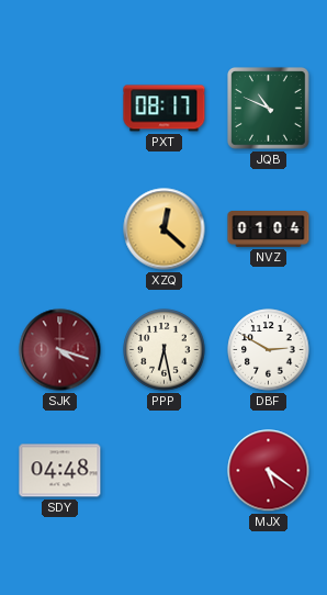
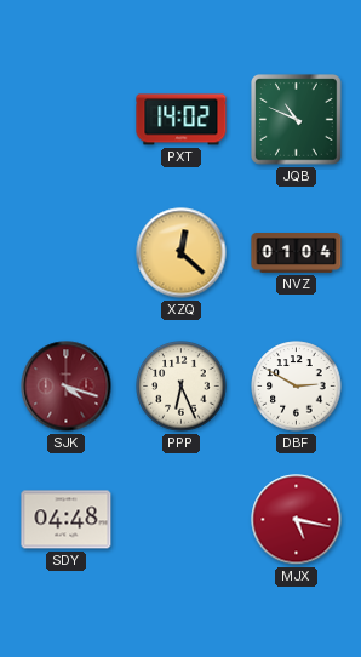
PXT: 08:17 -> 14:02
PPP: 6:28 -> 6:26
MJX: 5:21 -> 5:17
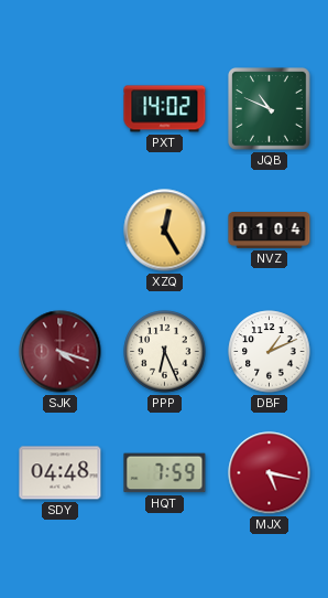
XZQ: 12:22 -> 12:25
DBF: 2:50 -> 1:11
HQT: none -> 7:59
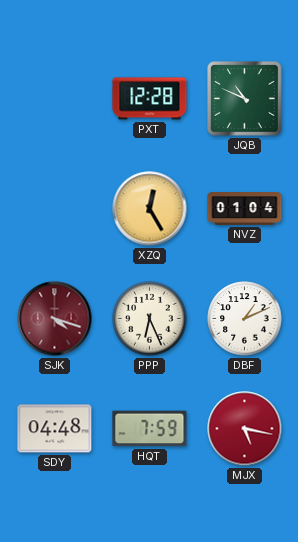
PXT: 14:02 -> 12:28
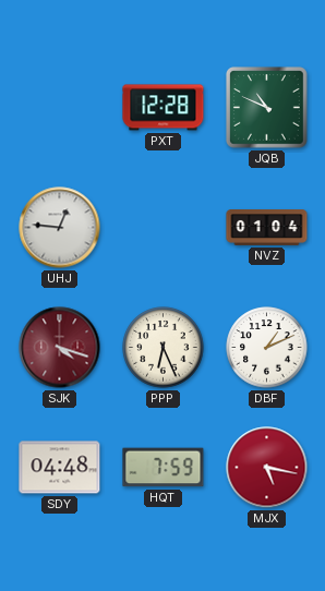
UHJ: none -> 12:46
XZQ: 12:25 -> none
